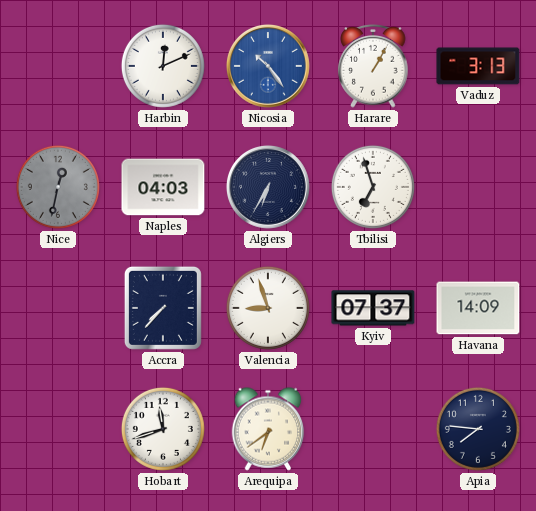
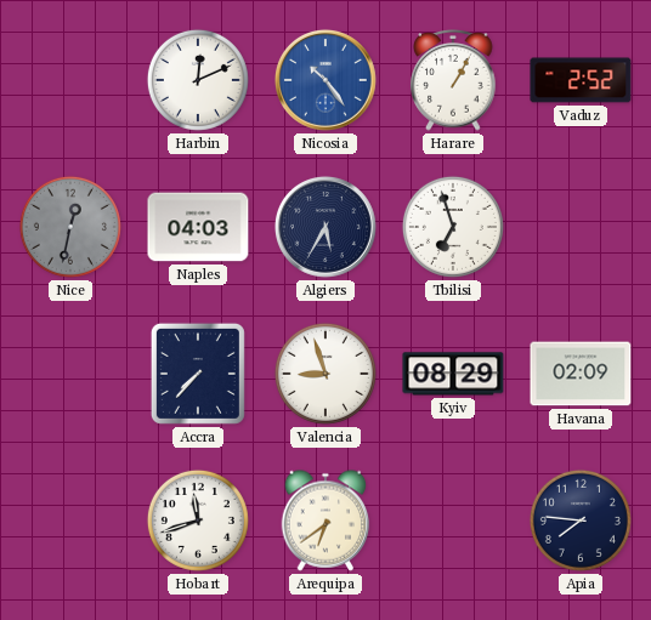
Vaduz: 3:13 -> 2:52
Algiers: 6:35 -> 5:35
Kyiv: 07:37 -> 08:29
Havana: 14:09 -> 02:09
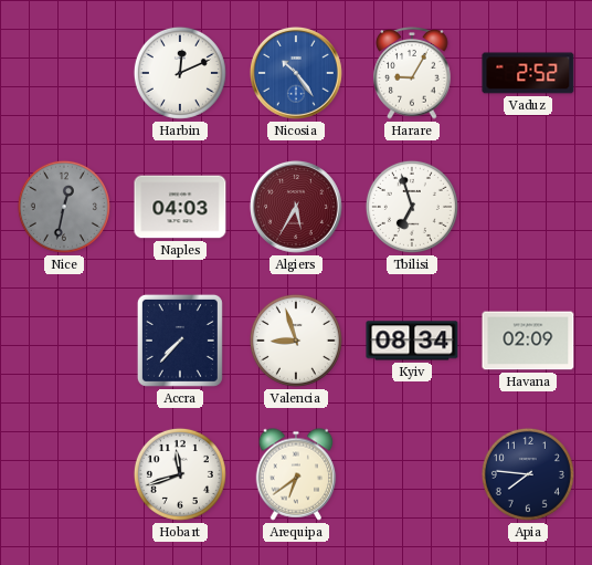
Harare: 1:05 -> 9:05
Algiers dial: navy -> burgundy
Kyiv: 08:29 -> 08:34
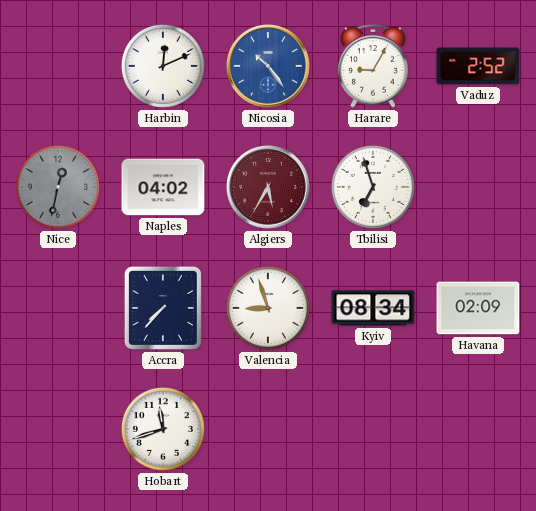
Naples: 04:03 -> 04:02
Arequipa: 6:39 -> none
Apia: 7:46 -> none
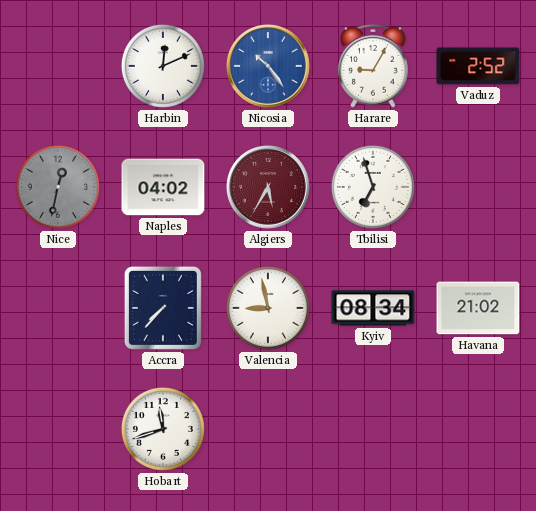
Valencia: 8:57 -> 8:58
Havana: 02:09 -> 21:02
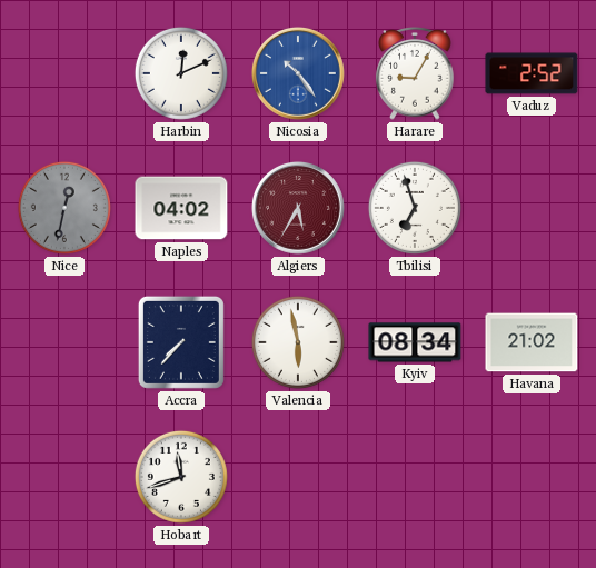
Valencia: 8:58 -> 5:58
